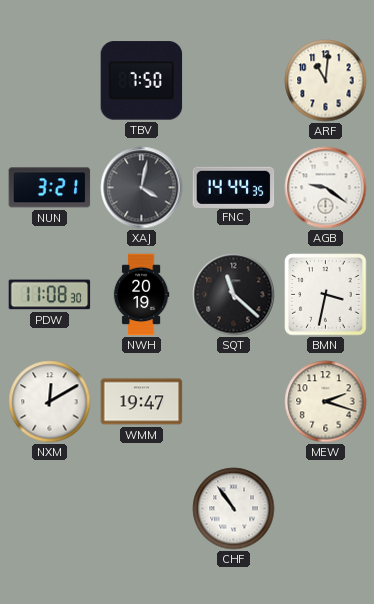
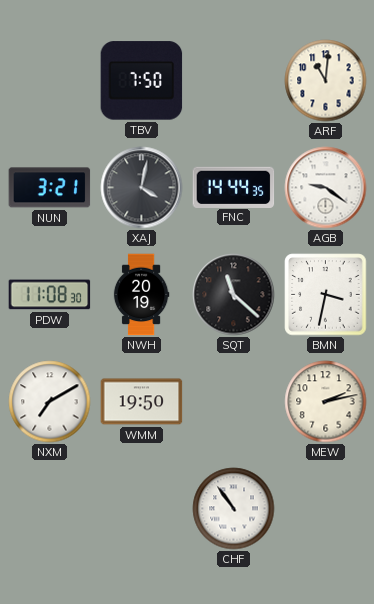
NXM: 12:10 -> 7:10
WMM: 19:47 -> 19:50
MEW: 2:18 -> 2:13
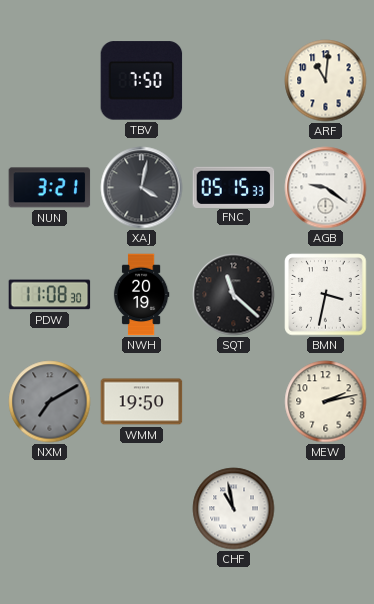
FNC: 14:44 -> 05:15
NXM dial: white -> grey
CHF: 10:54 -> 10:58
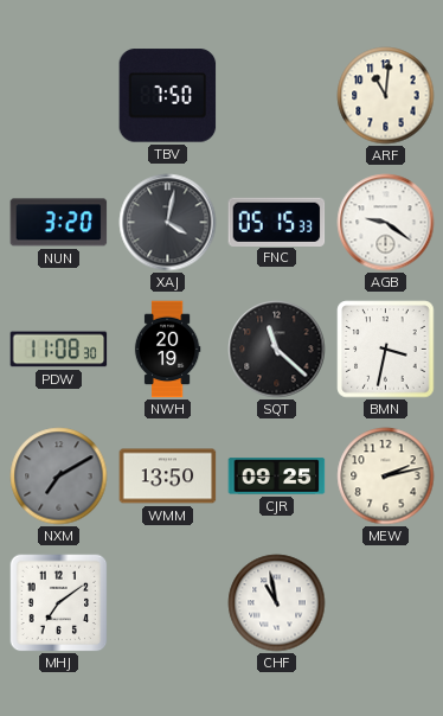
NUN: 3:21 -> 3:20
WMM: 19:50 -> 13:50
CJR: none -> 09:25
MHJ: none -> 7:09
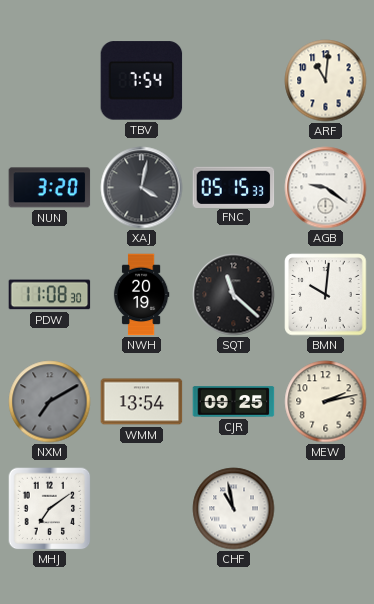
TBV: 7:50 -> 7:54
BMN: 3:32 -> 10:01
WMM: 13:50 -> 13:54
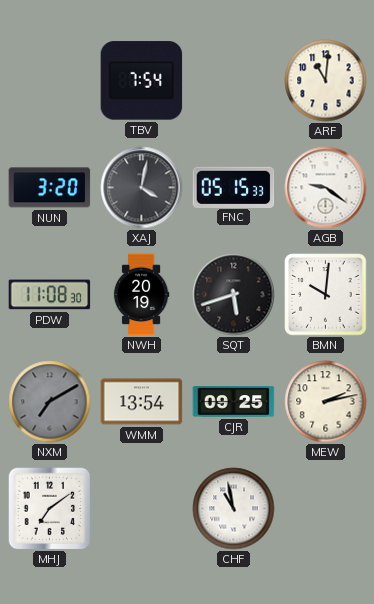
SQT: 11:22 -> 5:42
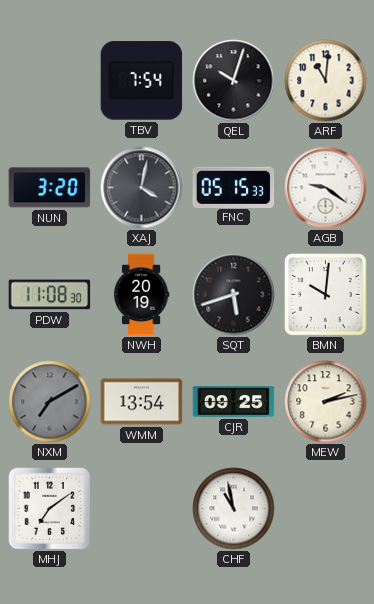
QEL: none -> 10:03
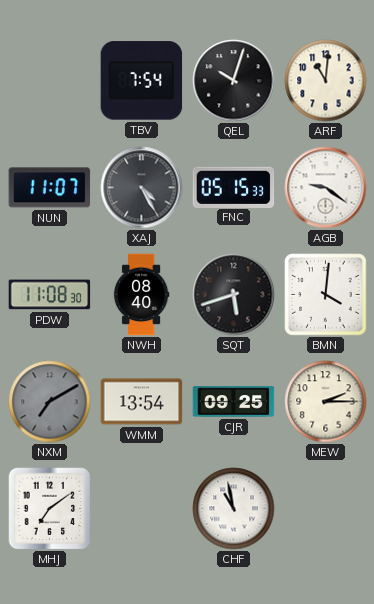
NUN: 3:20 -> 11:07
XAJ: 4:02 -> 4:25
NWH: 20:19 -> 08:40
BMN: 10:01 -> 4:01
MEW: 2:13 -> 2:15
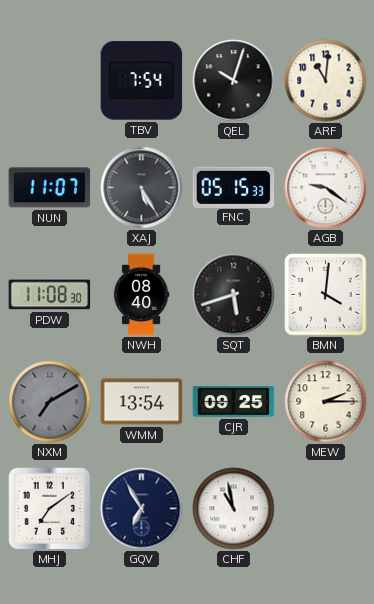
XAJ: 4:25 -> 5:25
GQV: none -> 6:55
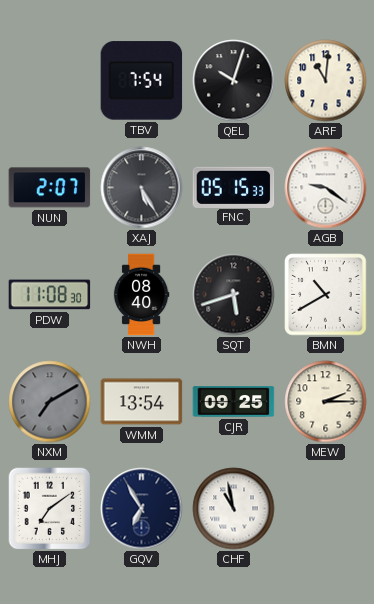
NUN: 11:07 -> 2:07
BMN: 4:01 -> 10:40
